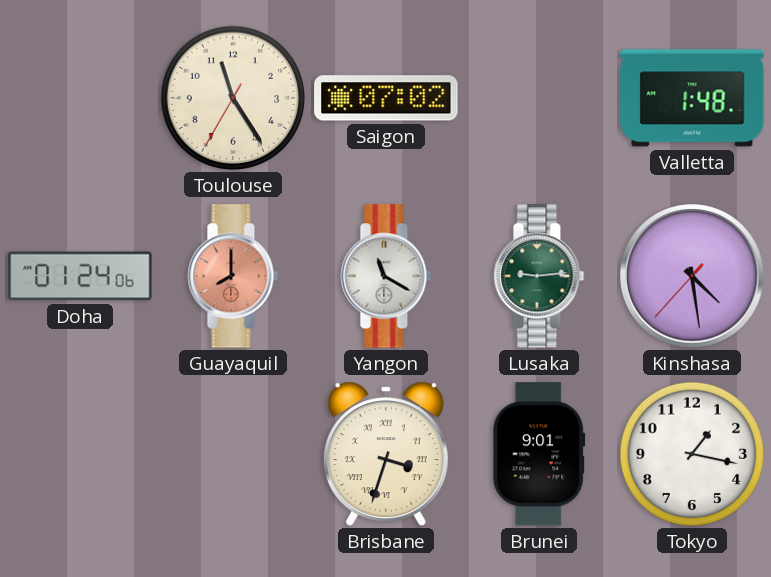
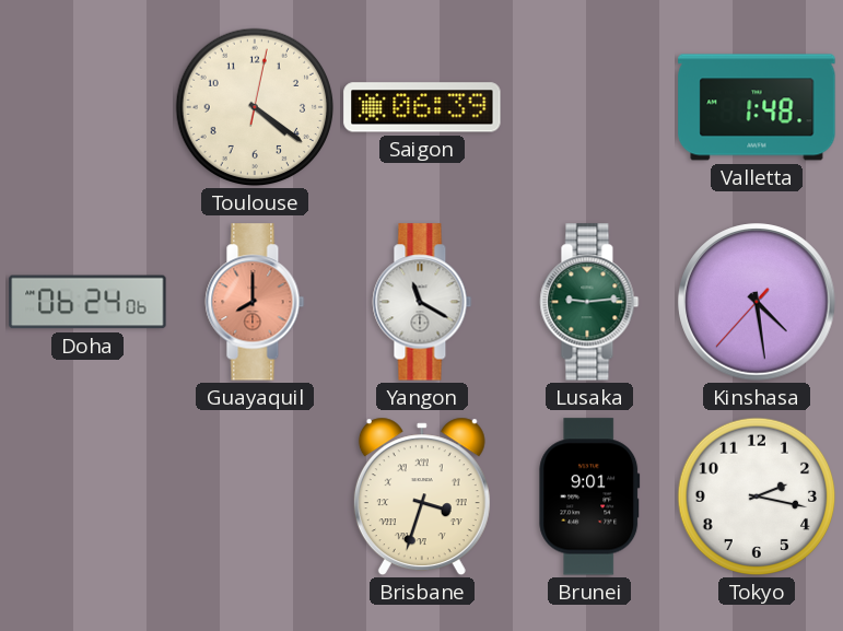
Toulouse: 11:24 -> 4:21
Saigon: 07:02 -> 06:39
Doha: 01:24 -> 06:24
Tokyo: 1:17 -> 2:17
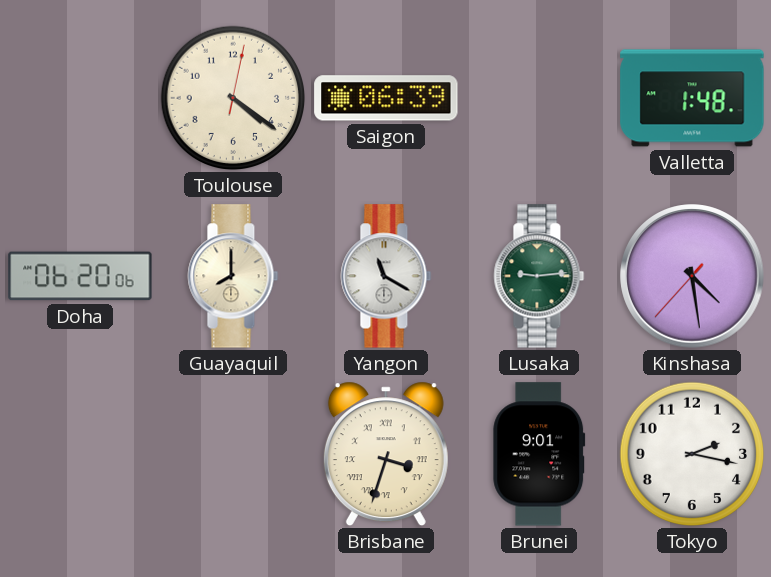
Doha: 06:24 -> 06:20
Guayaquil dial: salmon -> cream
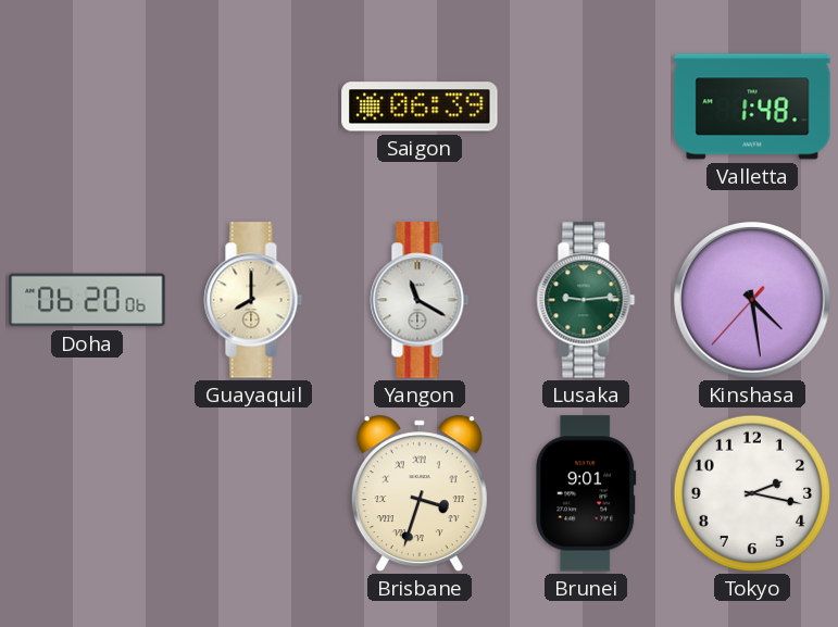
Toulouse: 4:21 -> none
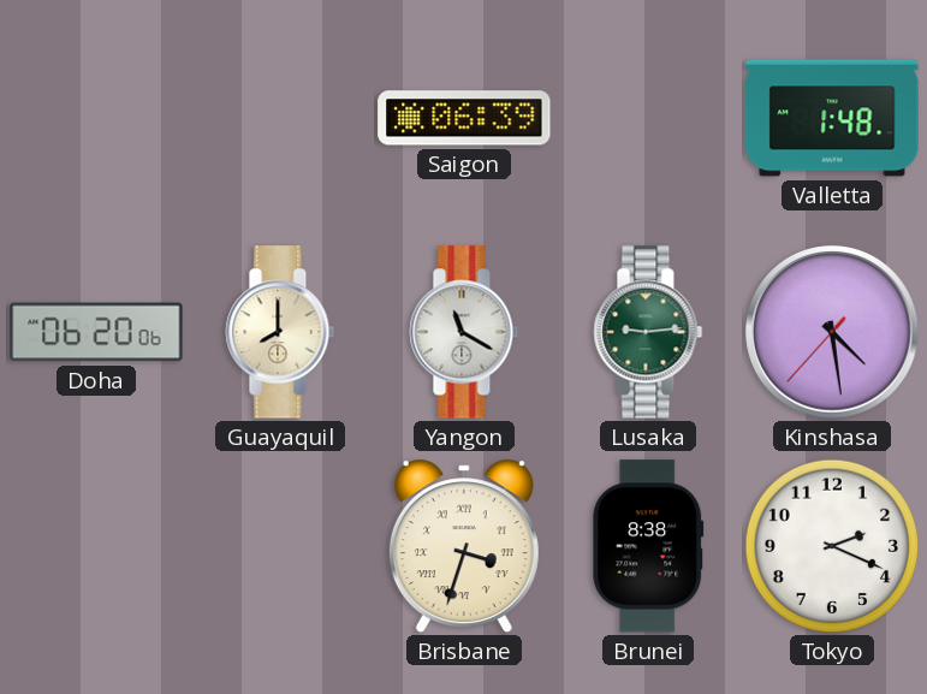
Brunei: 9:01 -> 8:38
Tokyo: 2:17 -> 2:19
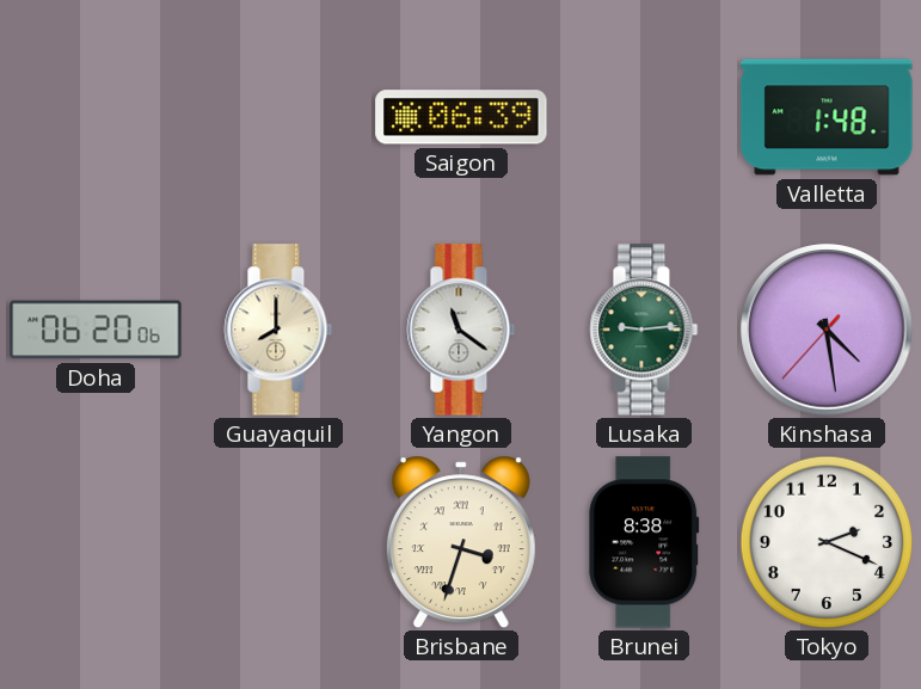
Yangon: 11:20 -> 11:21
